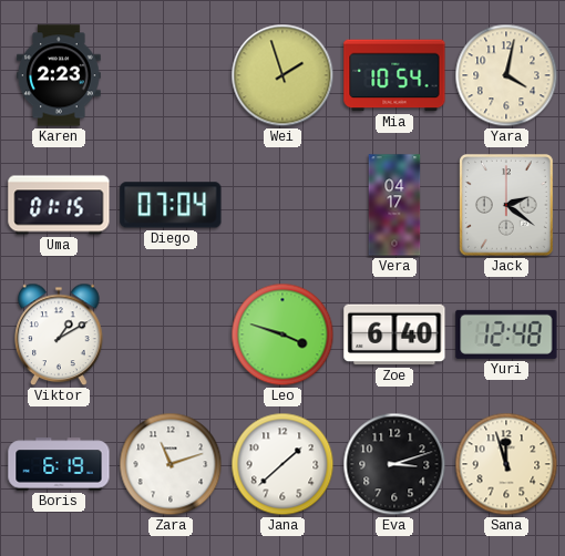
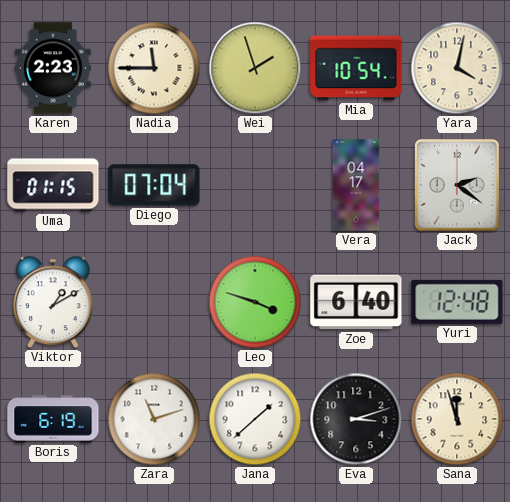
Nadia: none -> 11:45
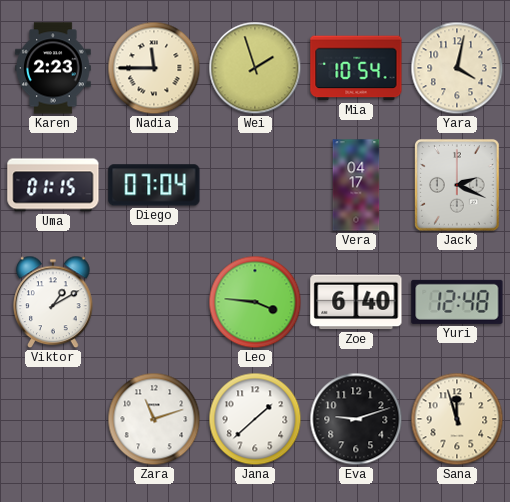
Jack: 2:21 -> 2:19
Leo: 3:48 -> 3:46
Boris: 6:19 -> none
Eva: 3:12 -> 9:12
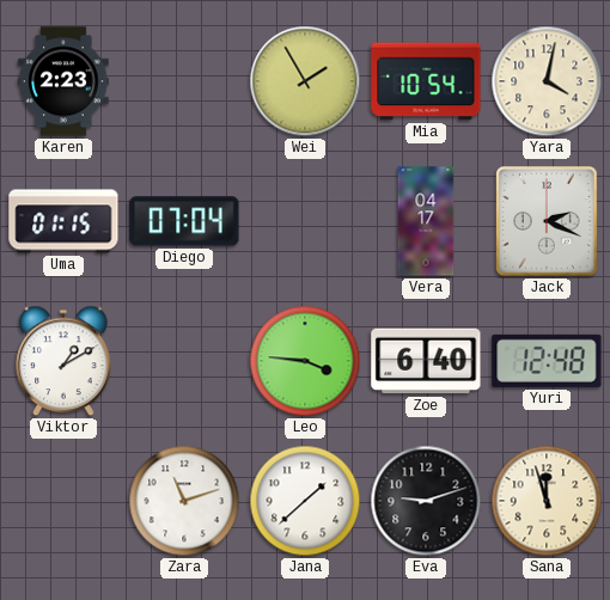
Nadia: 11:45 -> none
Wei: 1:57 -> 1:55
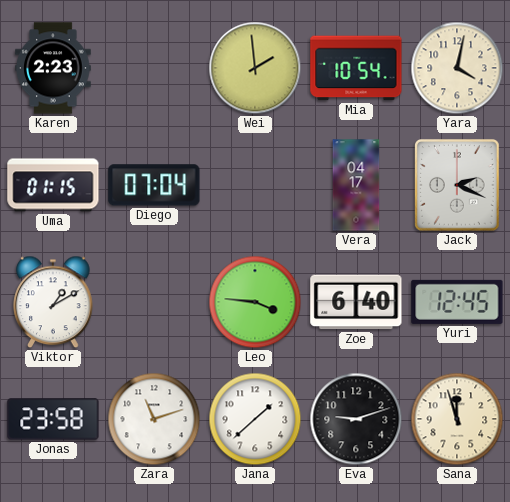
Wei: 1:55 -> 1:59
Yuri: 12:48 -> 12:45
Jonas: none -> 23:58
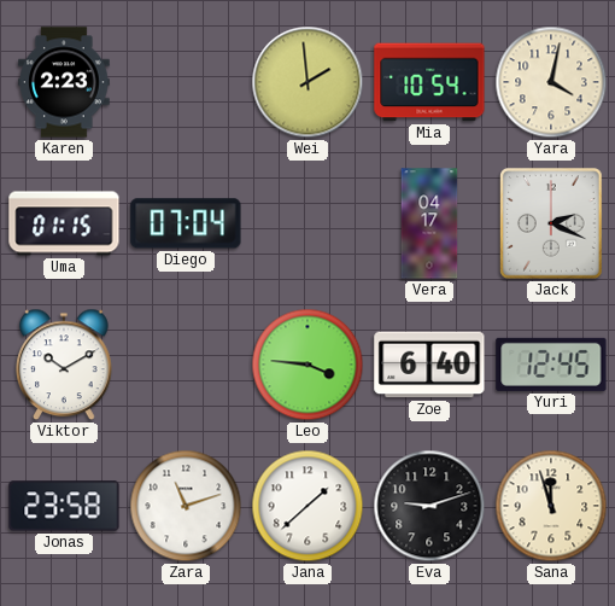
Viktor: 1:10 -> 10:10
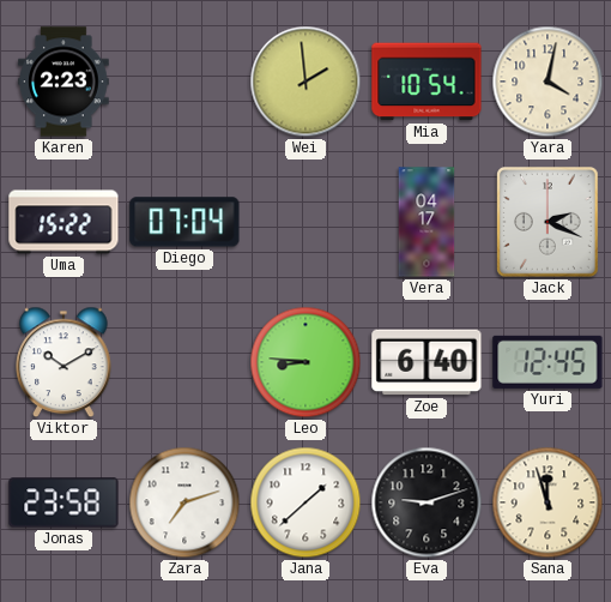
Uma: 01:15 -> 15:22
Leo: 3:46 -> 8:46
Zara: 11:12 -> 7:12
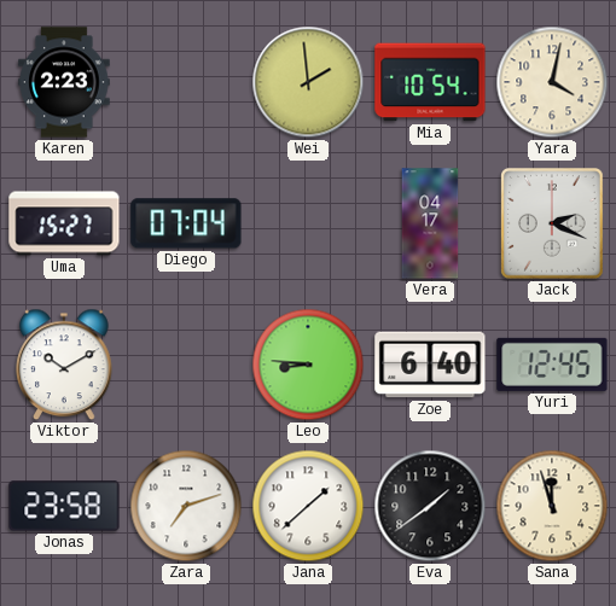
Uma: 15:22 -> 15:27
Eva: 9:12 -> 1:39
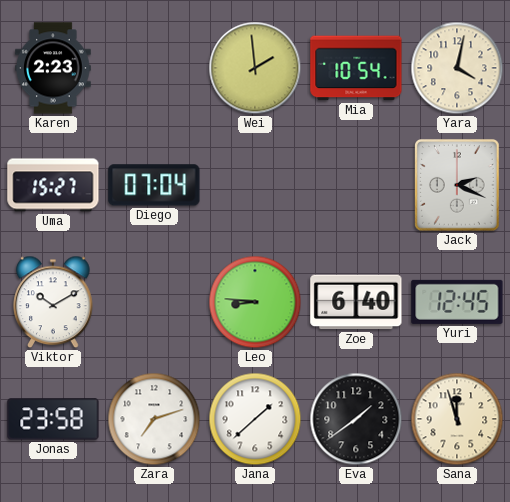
Vera: 04:17 -> none
